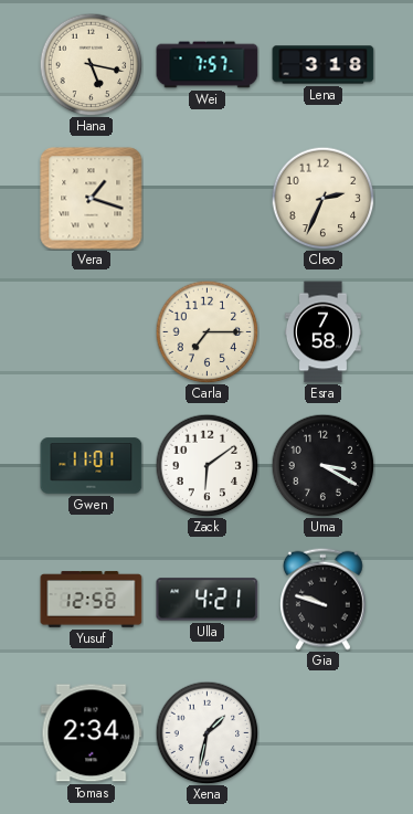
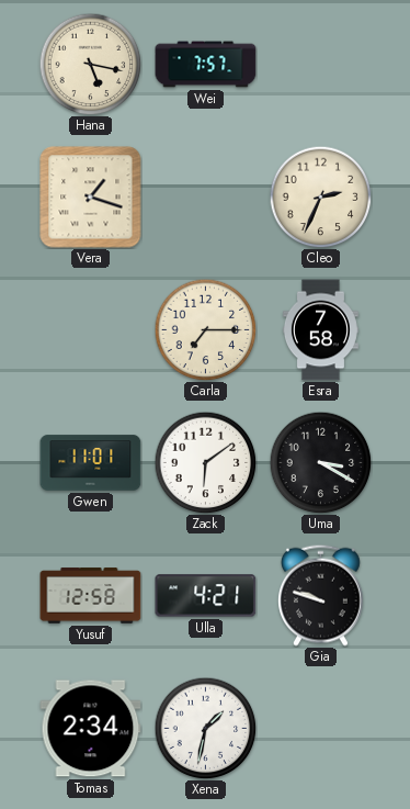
Lena: 3:18 -> none
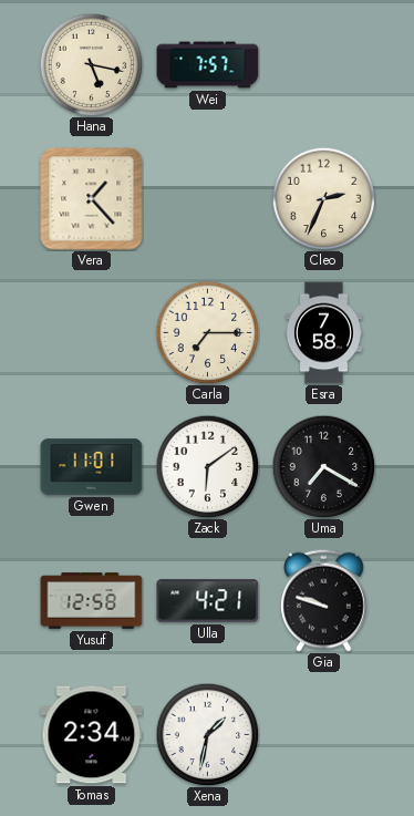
Vera: 1:18 -> 1:23
Uma: 3:20 -> 7:20
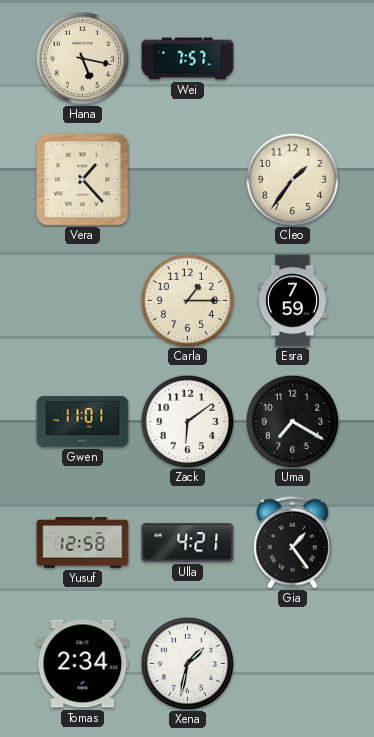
Cleo: 2:34 -> 1:36
Carla: 7:15 -> 1:15
Esra: 7:58 -> 7:59
Gia: 9:48 -> 1:24
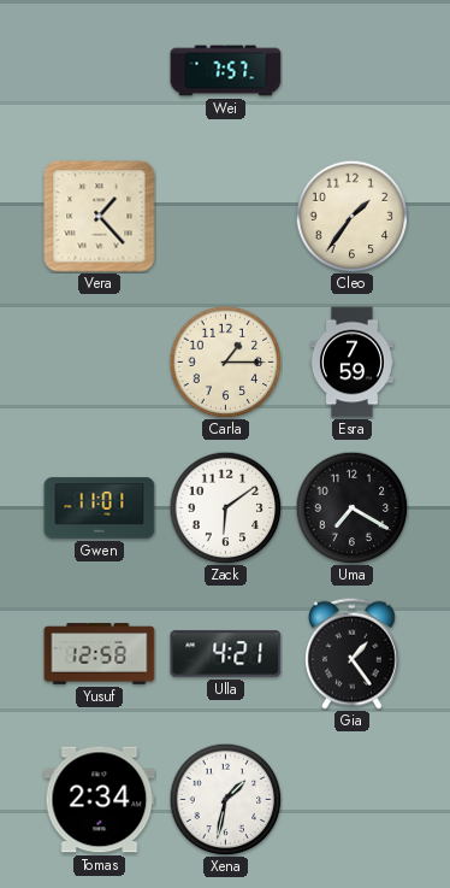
Hana: 5:17 -> none
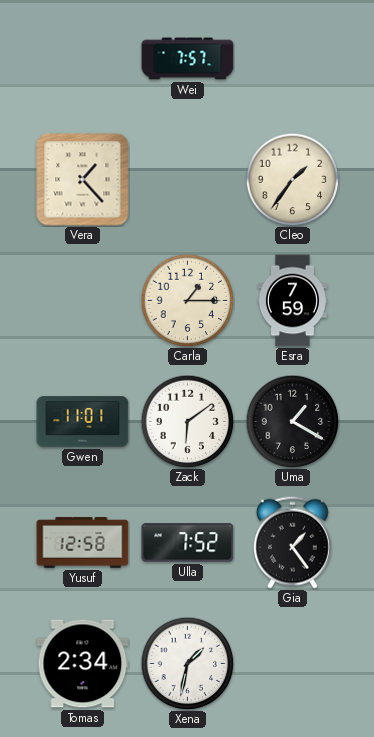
Uma: 7:20 -> 1:20
Ulla: 4:21 -> 7:52
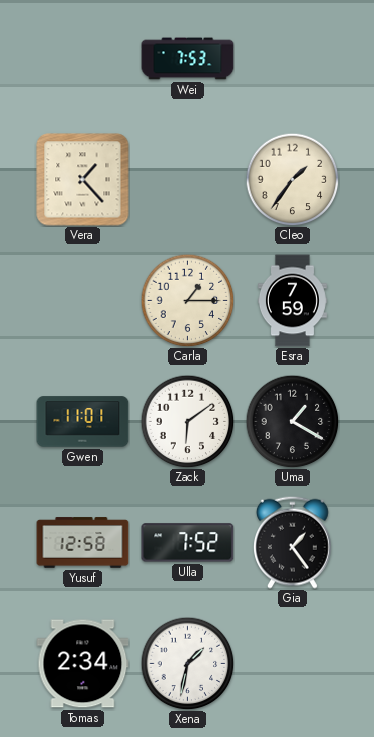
Wei: 7:57 -> 7:53
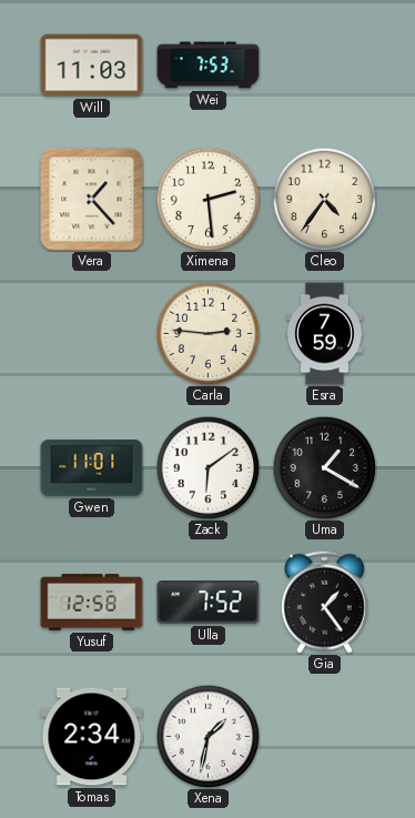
Will: none -> 11:03
Ximena: none -> 2:29
Cleo: 1:36 -> 4:36
Carla: 1:15 -> 2:46
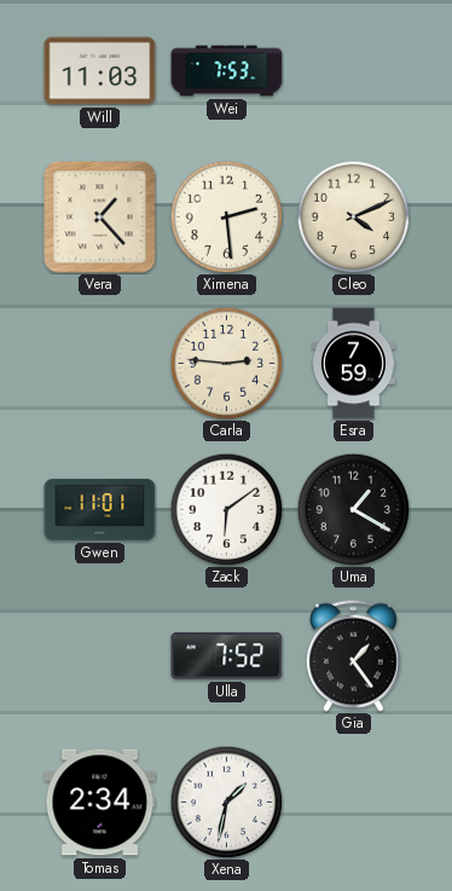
Cleo: 4:36 -> 4:11
Yusuf: 12:58 -> none
